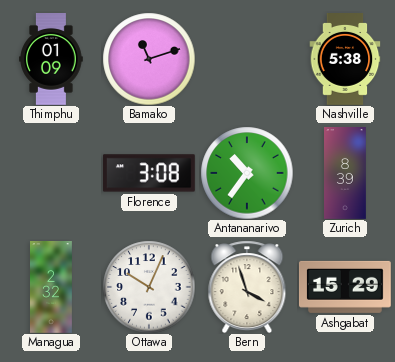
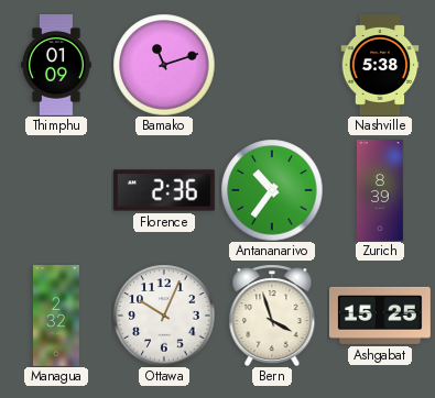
Florence: 3:08 -> 2:36
Ashgabat: 15:29 -> 15:25
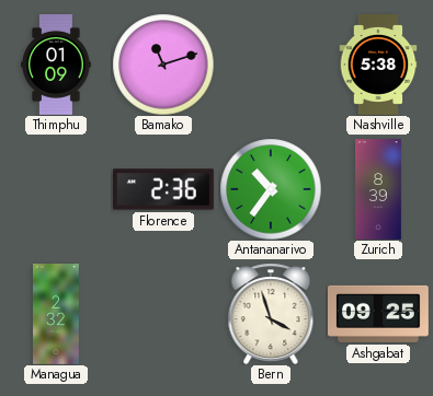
Ottawa: 10:04 -> none
Ashgabat: 15:25 -> 09:25
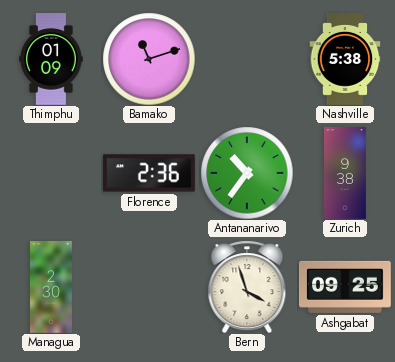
Zurich: 8:39 -> 9:38
Managua: 2:32 -> 2:30
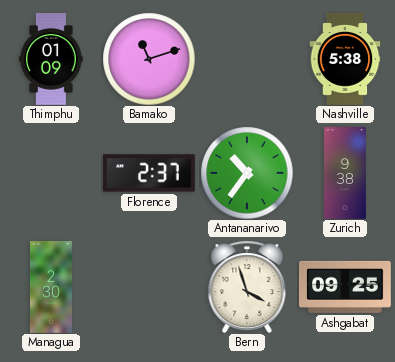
Florence: 2:36 -> 2:37
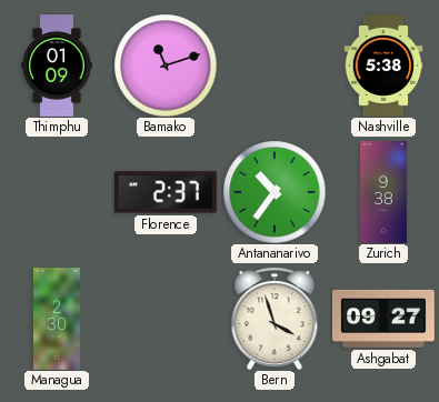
Ashgabat: 09:25 -> 09:27
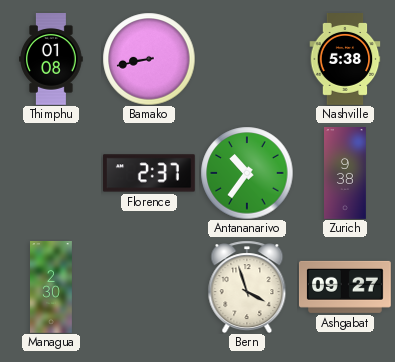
Thimphu: 01:09 -> 01:08
Bamako: 11:12 -> 8:43
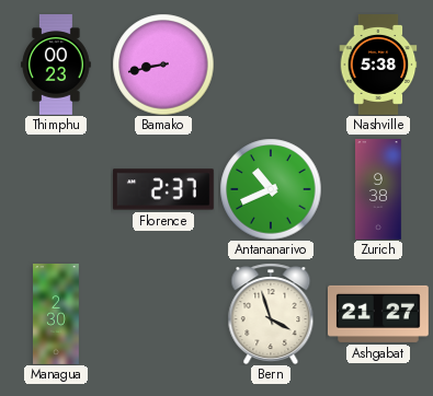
Thimphu: 01:08 -> 00:23
Antananarivo: 10:36 -> 10:41
Ashgabat: 09:27 -> 21:27
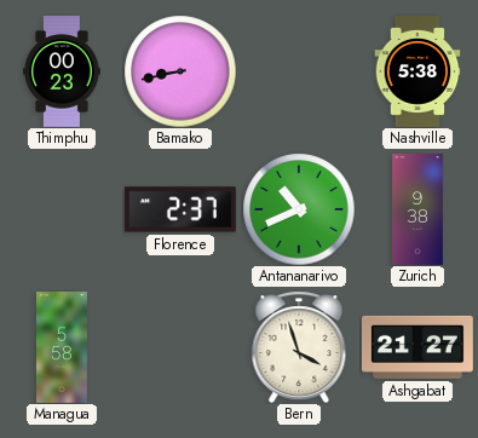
Managua: 2:30 -> 5:58
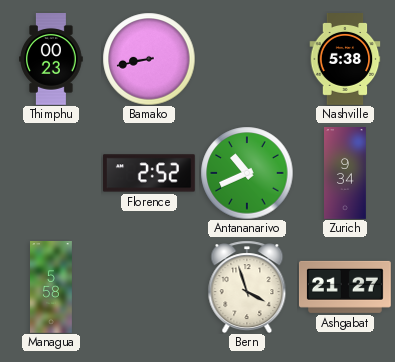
Florence: 2:37 -> 2:52
Zurich: 9:38 -> 9:34
